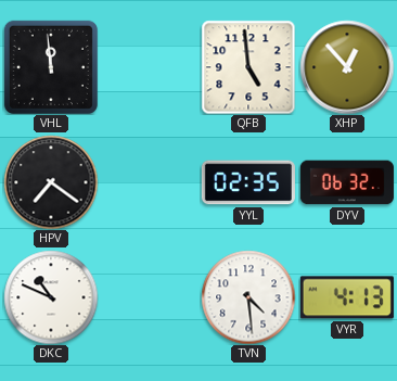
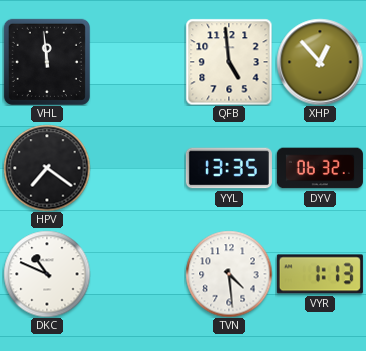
YYL: 02:35 -> 13:35
VYR: 4:13 -> 1:13
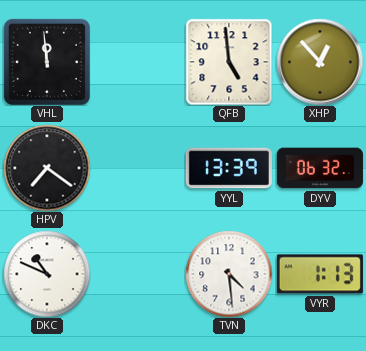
YYL: 13:35 -> 13:39
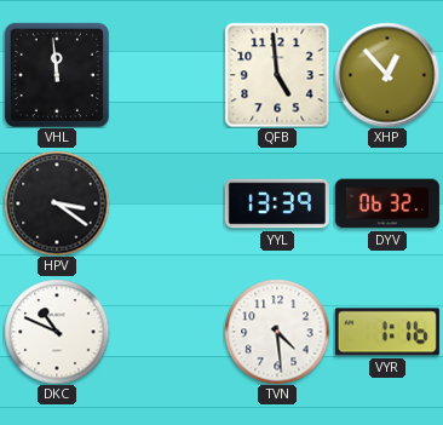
HPV: 7:21 -> 3:21
VYR: 1:13 -> 1:16
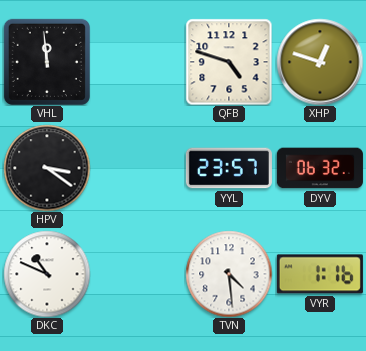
QFB: 4:59 -> 4:48
XHP: 12:53 -> 12:48
YYL: 13:39 -> 23:57
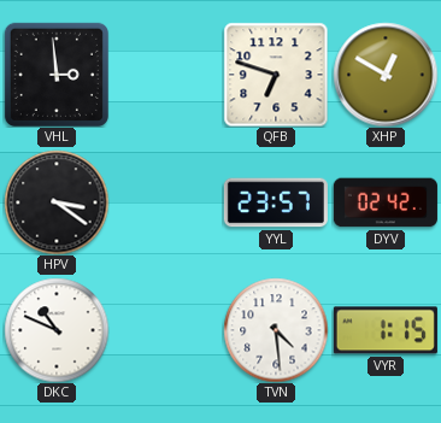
VHL: 11:59 -> 2:59
QFB: 4:48 -> 6:48
XHP: 12:48 -> 12:50
DYV: 06:32 -> 02:42
VYR: 1:16 -> 1:15
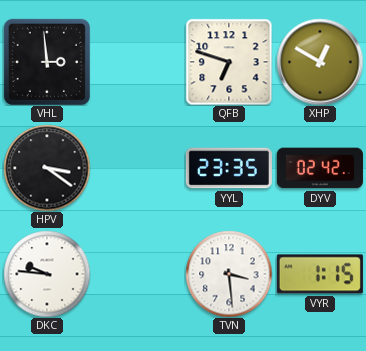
YYL: 23:57 -> 23:35
DKC: 10:49 -> 9:46
TVN: 4:29 -> 3:29
